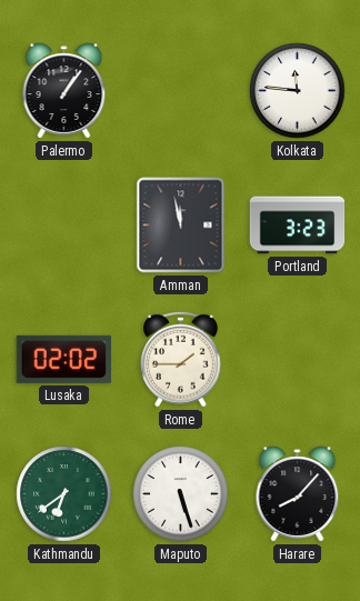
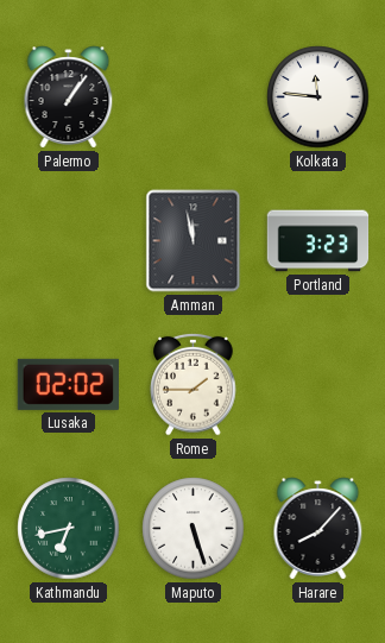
Kathmandu: 6:39 -> 6:43
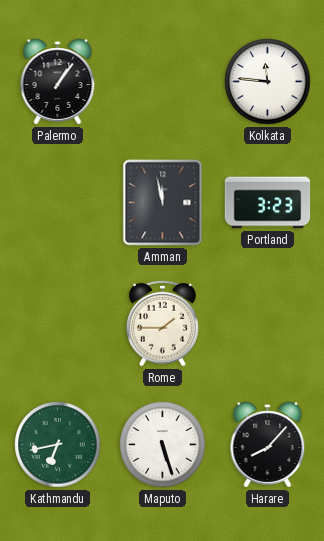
Lusaka: 02:02 -> none
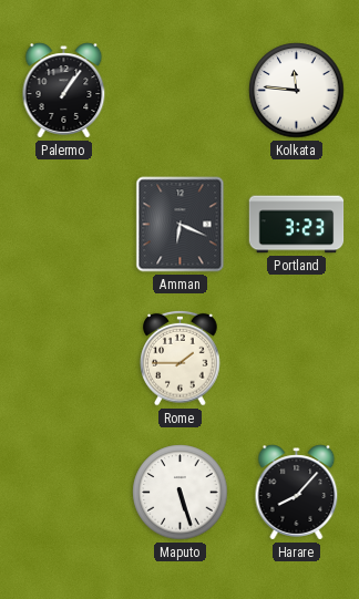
Amman: 11:58 -> 6:19
Kathmandu: 6:43 -> none
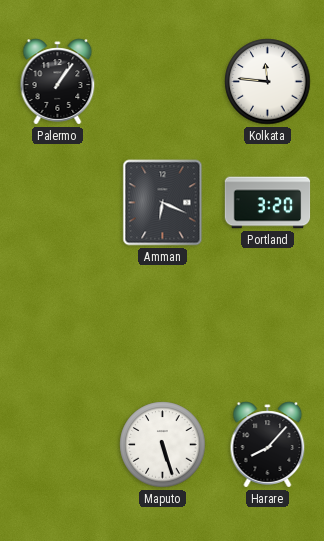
Portland: 3:23 -> 3:20
Rome: 1:45 -> none
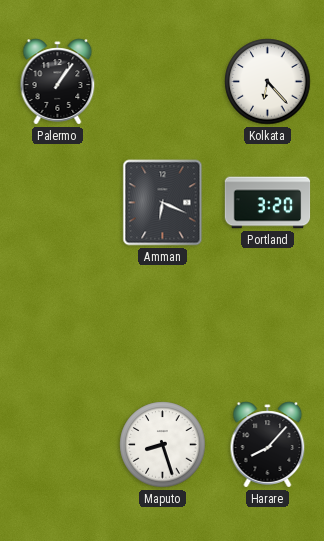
Kolkata: 11:46 -> 6:23
Maputo: 5:27 -> 8:27
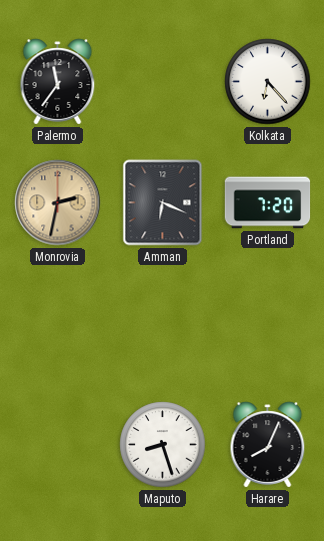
Palermo: 1:06 -> 11:36
Monrovia: none -> 2:32
Portland: 3:20 -> 7:20
Harare: 8:07 -> 8:04
